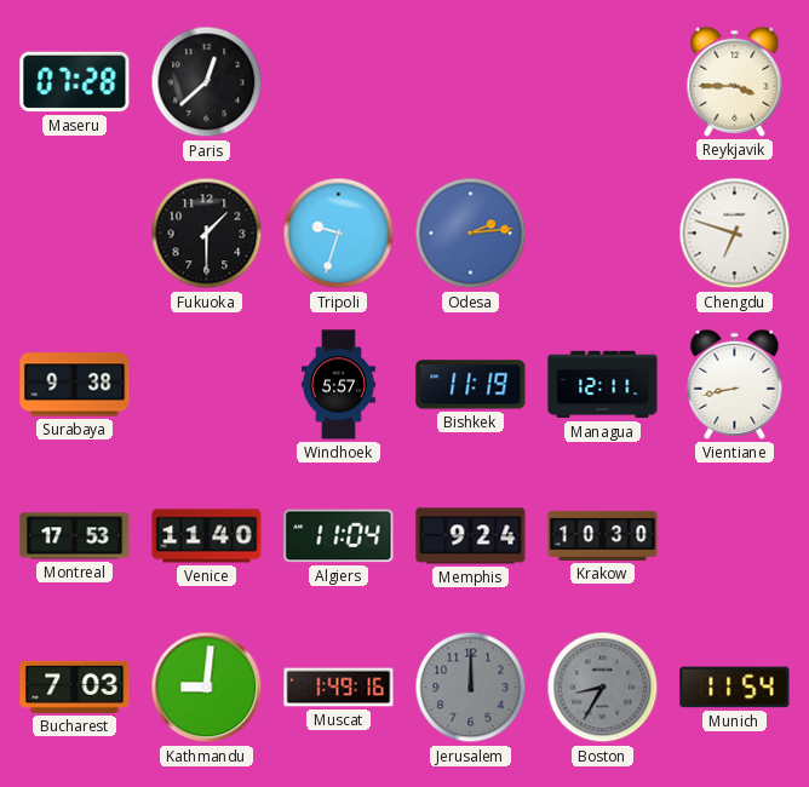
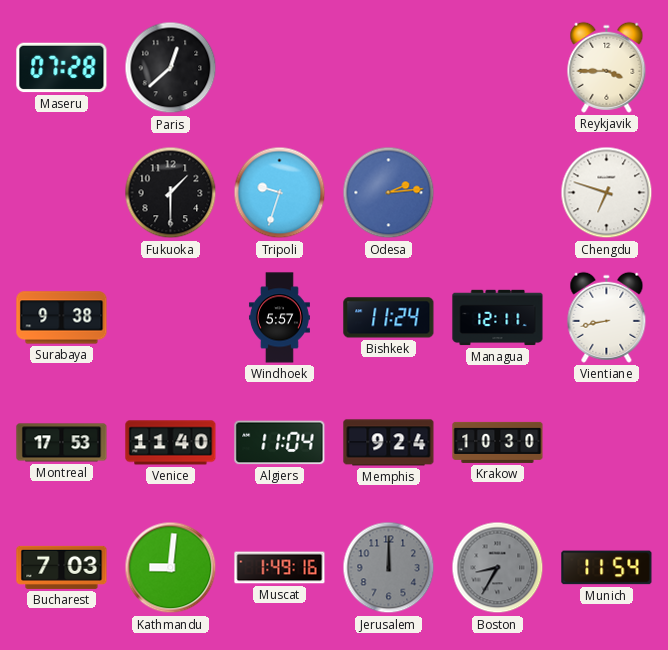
Bishkek: 11:19 -> 11:24
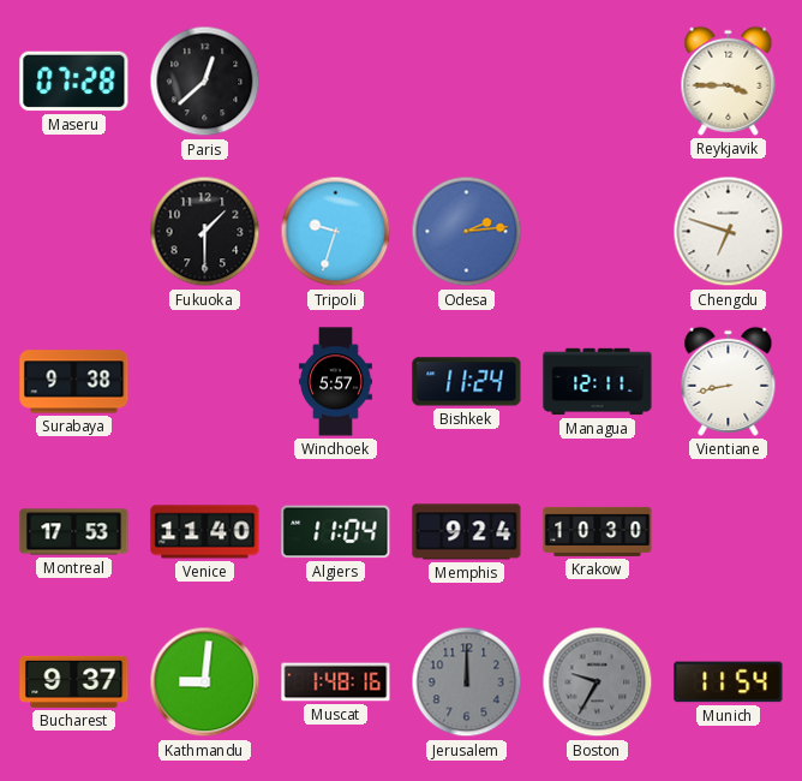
Bucharest: 7:03 -> 9:37
Muscat: 1:49 -> 1:48
Boston: 8:35 -> 9:35
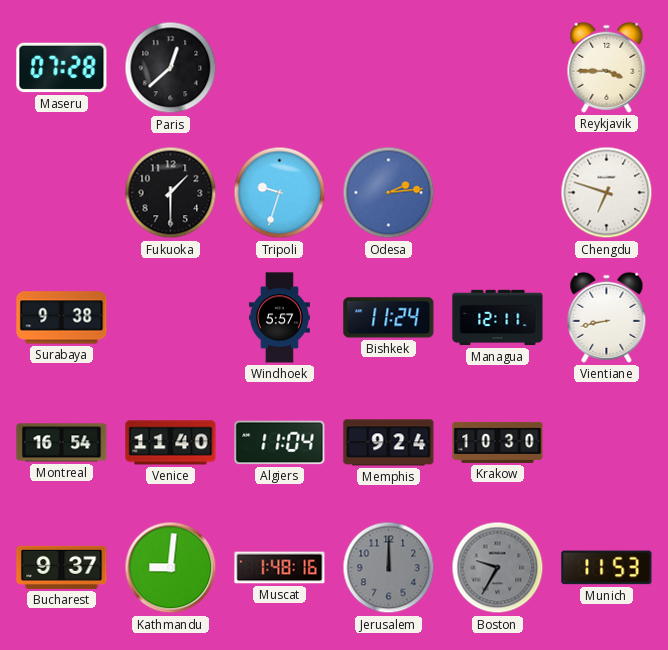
Montreal: 17:53 -> 16:54
Munich: 11:54 -> 11:53
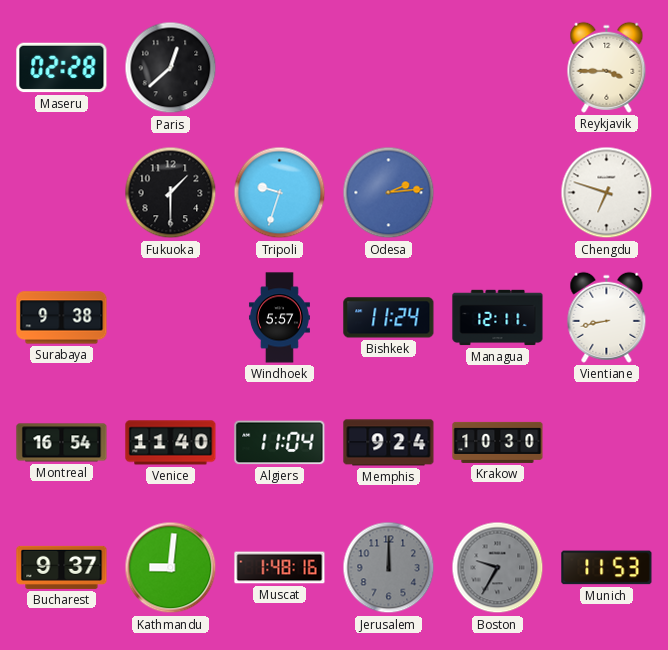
Maseru: 07:28 -> 02:28
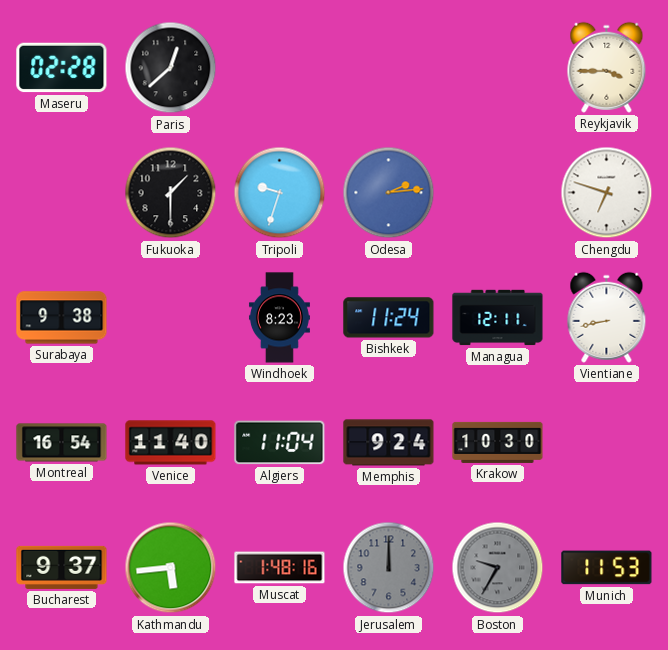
Windhoek: 5:57 -> 8:23
Kathmandu: 9:01 -> 5:44
